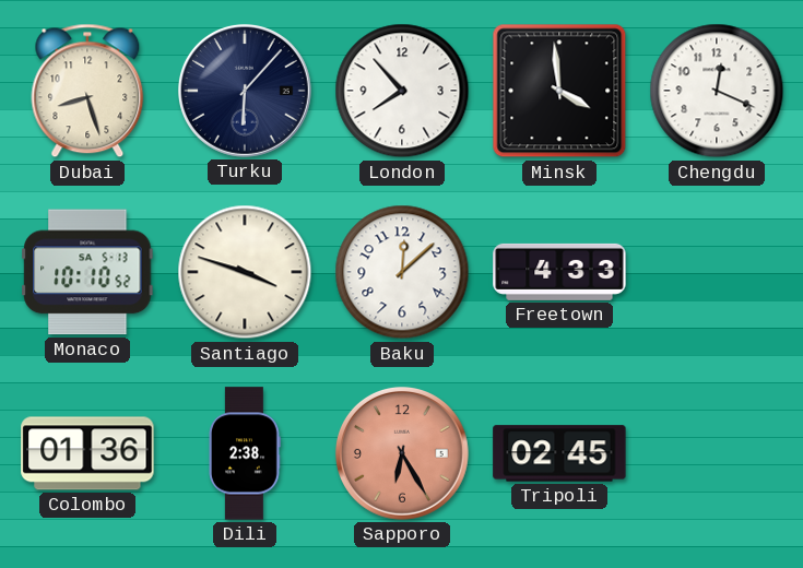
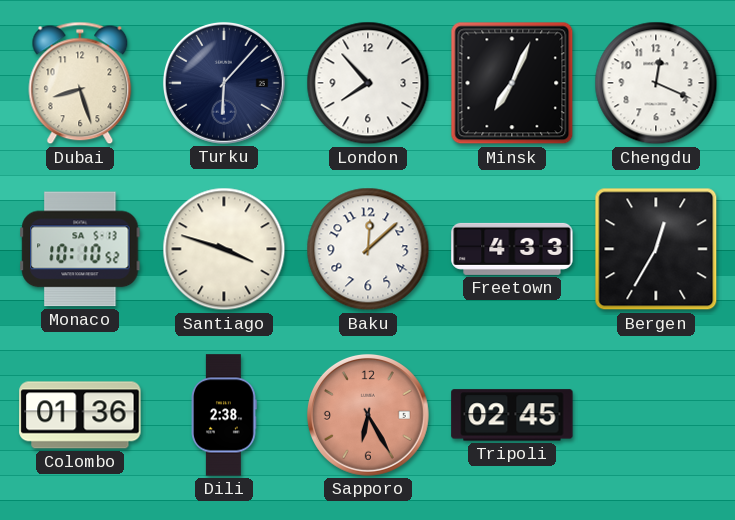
Minsk: 3:59 -> 7:04
Bergen: none -> 12:35
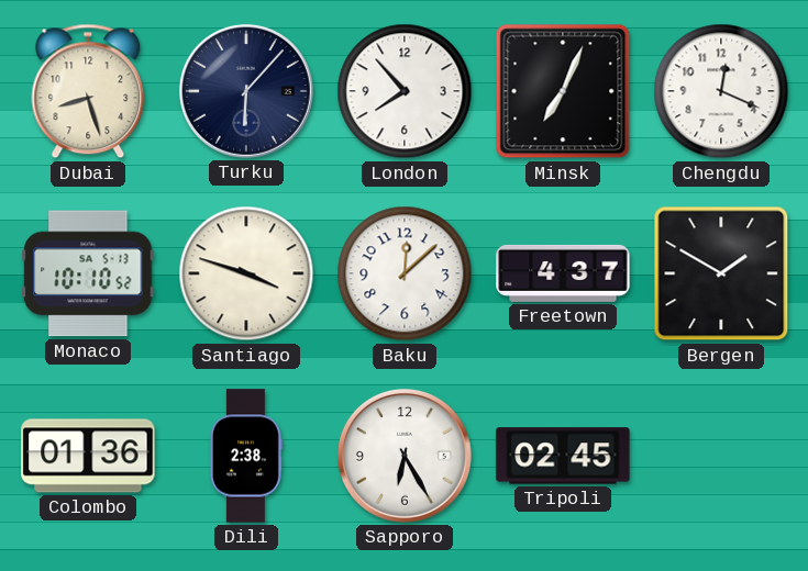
Freetown: 4:33 -> 4:37
Bergen: 12:35 -> 1:50
Sapporo dial: salmon -> white
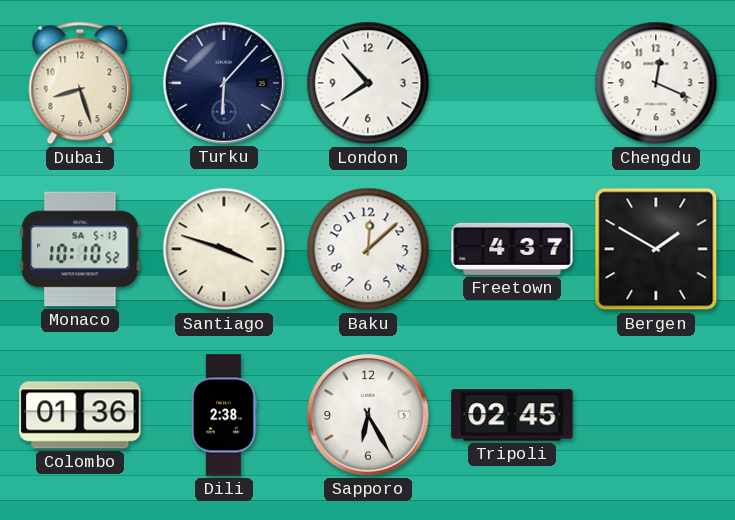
Minsk: 7:04 -> none
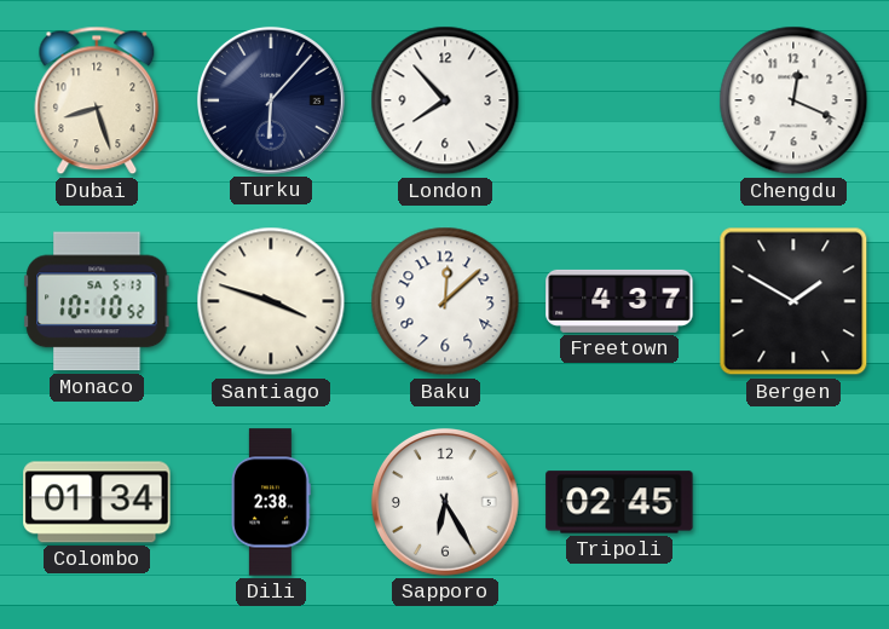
Colombo: 01:36 -> 01:34
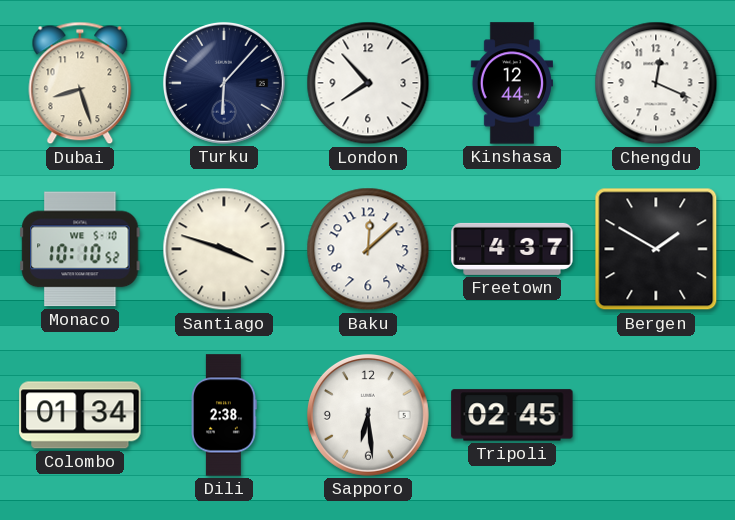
Kinshasa: none -> 12:44
Monaco date: SA 5-13 -> WE 5-10
Sapporo: 6:25 -> 6:29
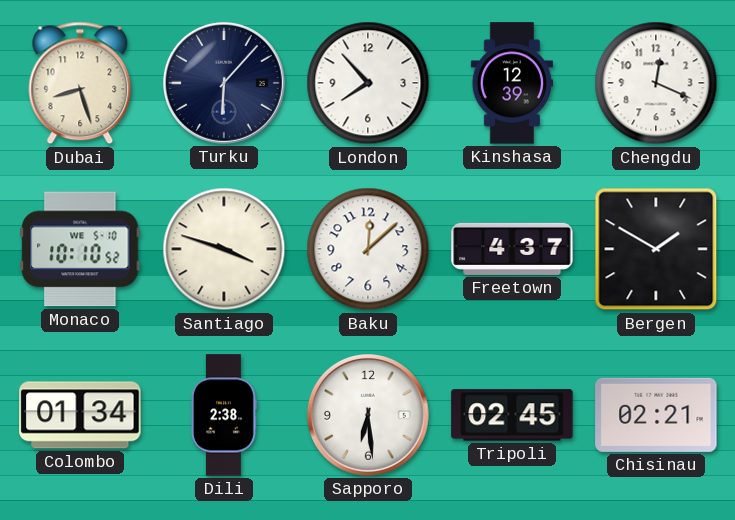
Kinshasa: 12:44 -> 12:39
Chisinau: none -> 02:21
